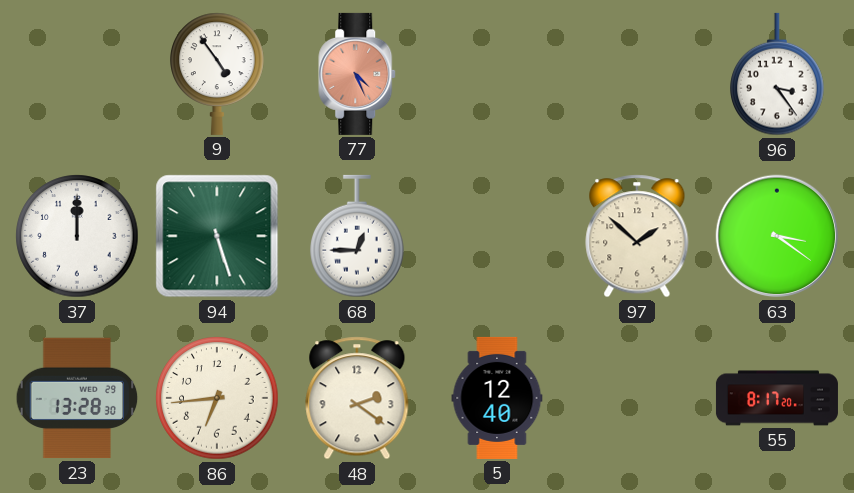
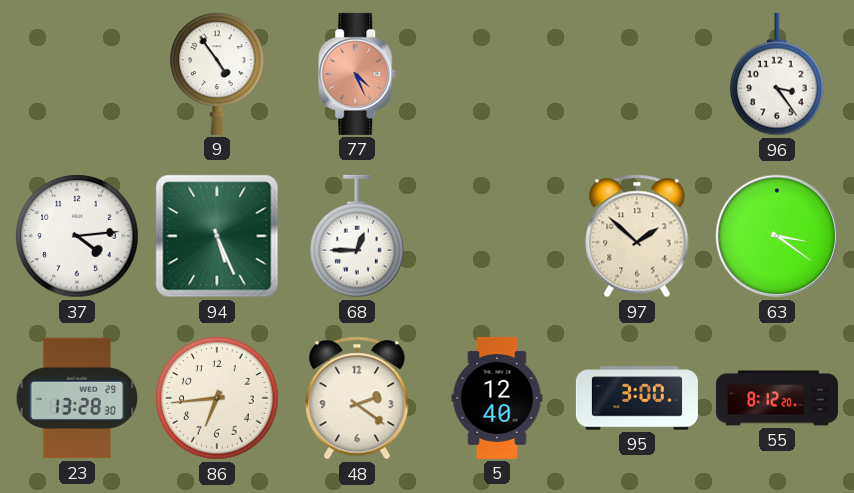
37: 12:00 -> 4:14
94: 5:27 -> 5:26
95: none -> 3:00
55: 8:17 -> 8:12
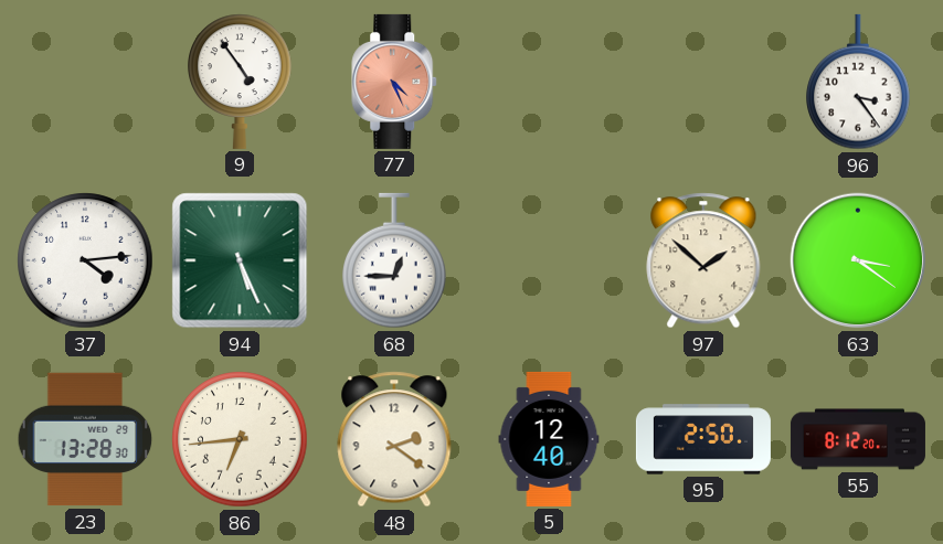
95: 3:00 -> 2:50
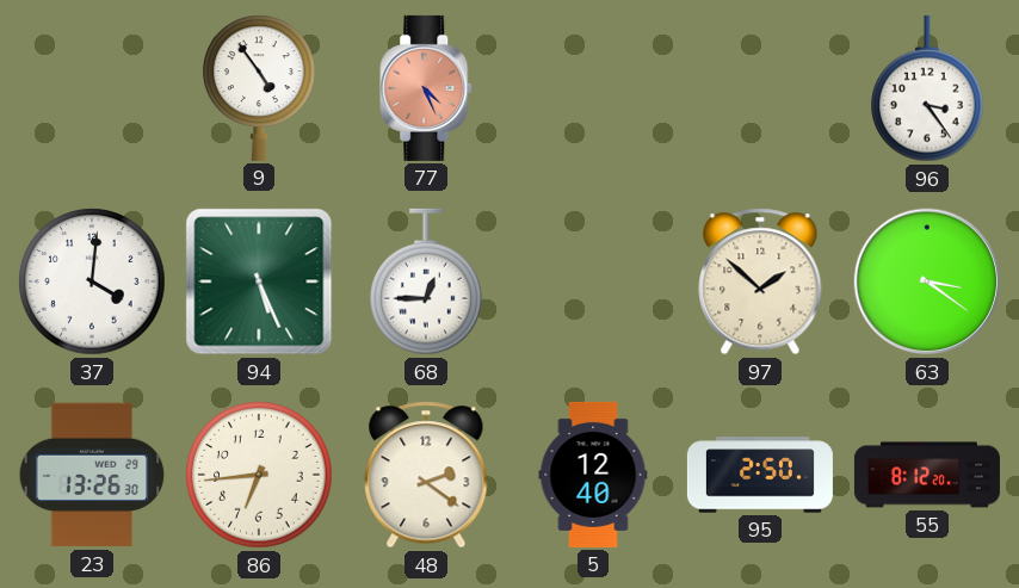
37: 4:14 -> 4:01
23: 13:28 -> 13:26
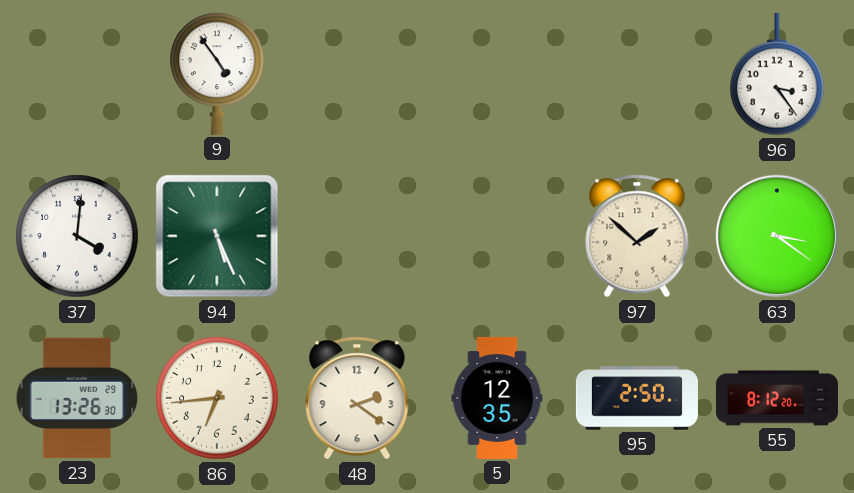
77: 4:26 -> none
68: 12:45 -> none
5: 12:40 -> 12:35
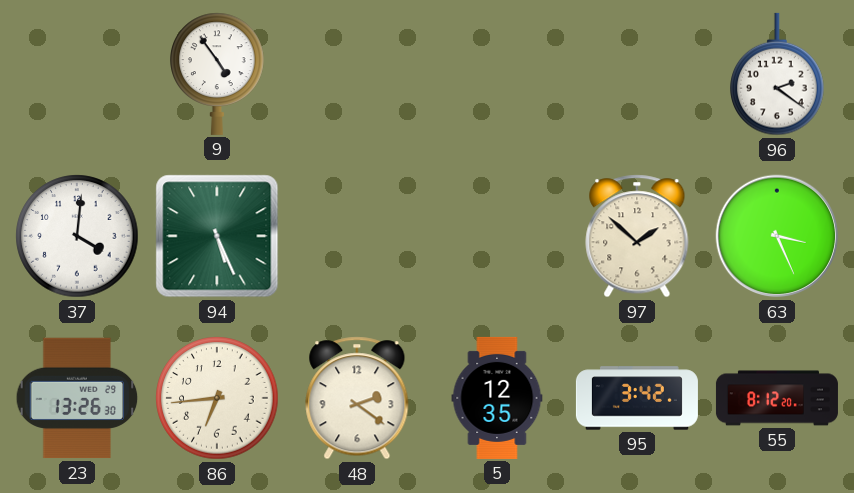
96: 3:24 -> 2:21
63: 3:21 -> 3:26
95: 2:50 -> 3:42
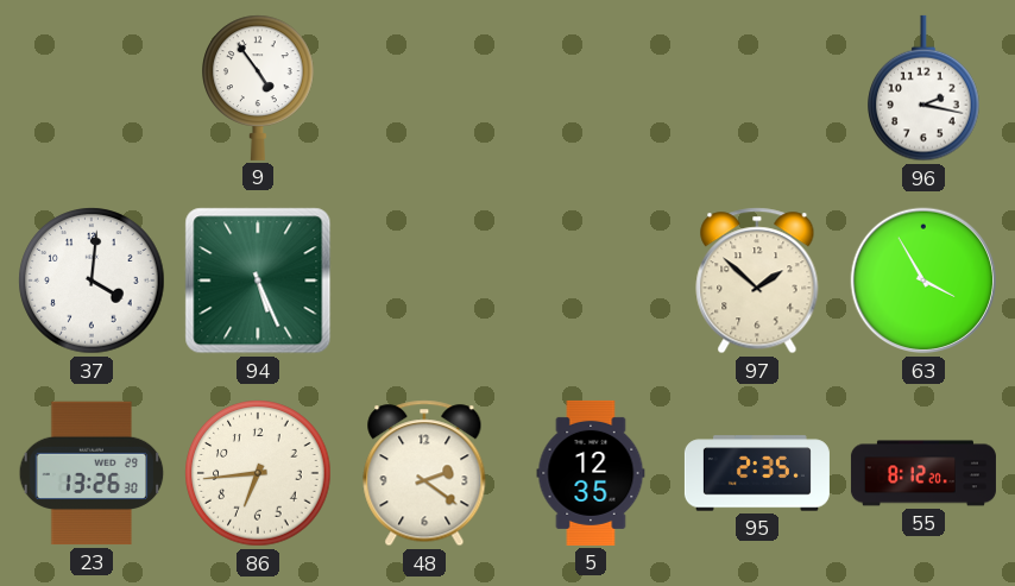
96: 2:21 -> 2:17
63: 3:26 -> 3:55
95: 3:42 -> 2:35
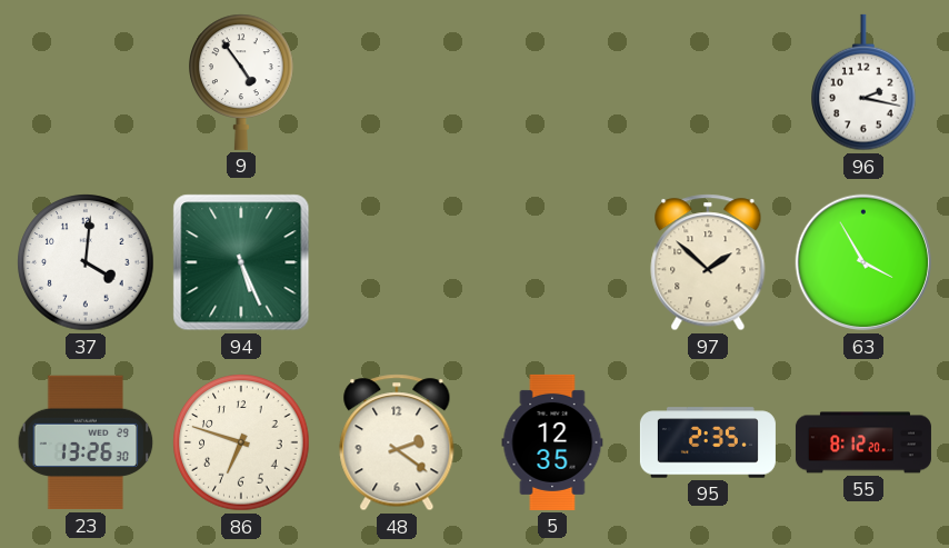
86: 6:44 -> 6:48
